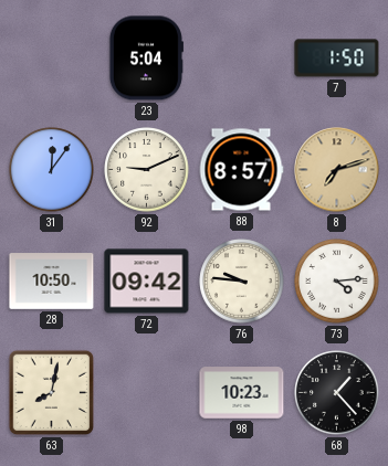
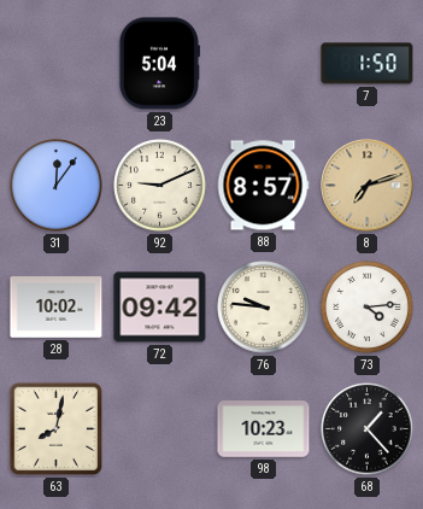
28: 10:50 -> 10:02
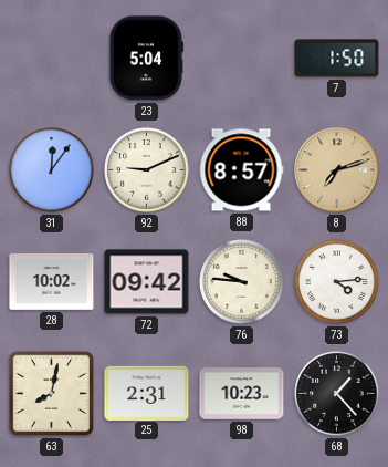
25: none -> 2:31
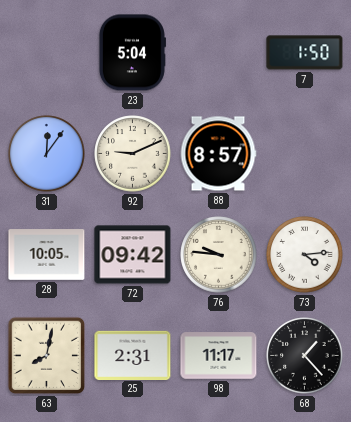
8: 7:12 -> none
28: 10:02 -> 10:05
98: 10:23 -> 11:17
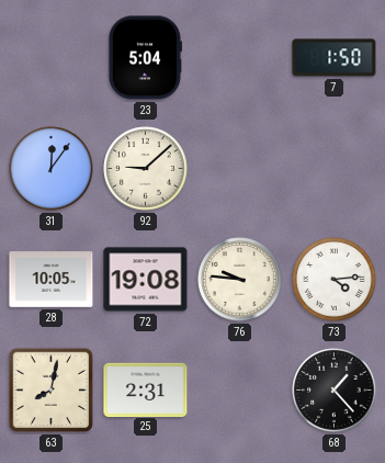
92: 9:11 -> 9:08
88: 8:57 -> none
72: 09:42 -> 19:08
98: 11:17 -> none
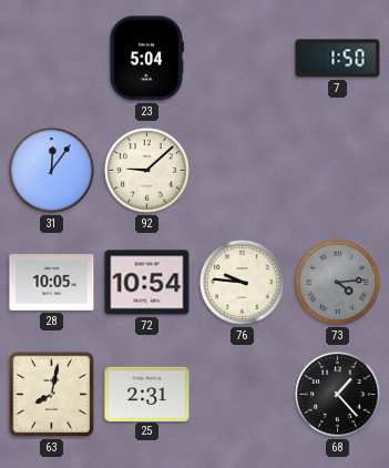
72: 19:08 -> 10:54
73 dial: white -> grey
